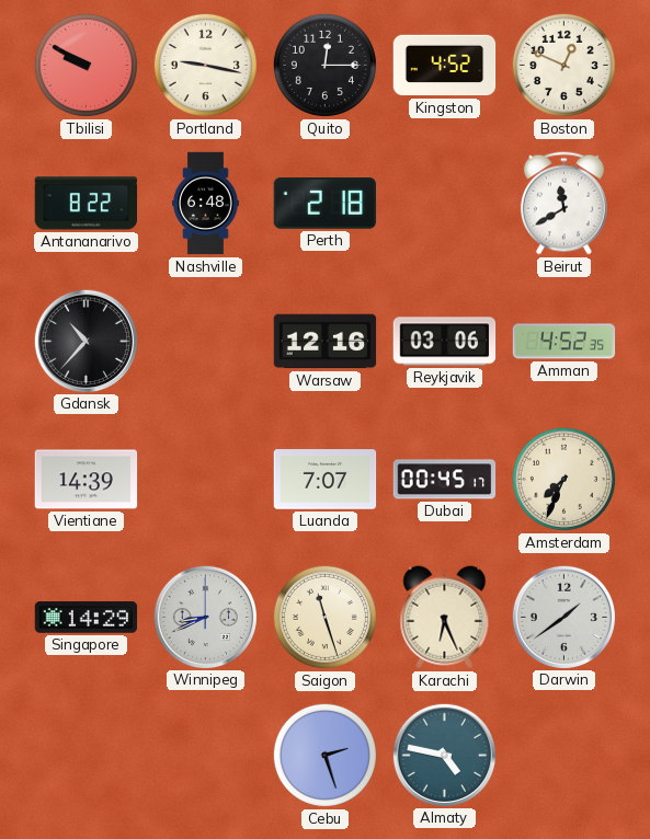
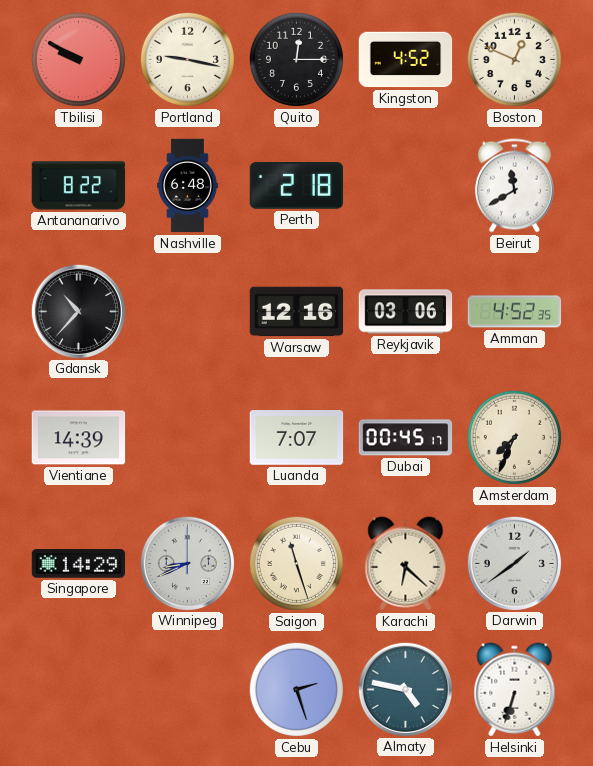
Karachi: 6:26 -> 6:22
Helsinki: none -> 6:33
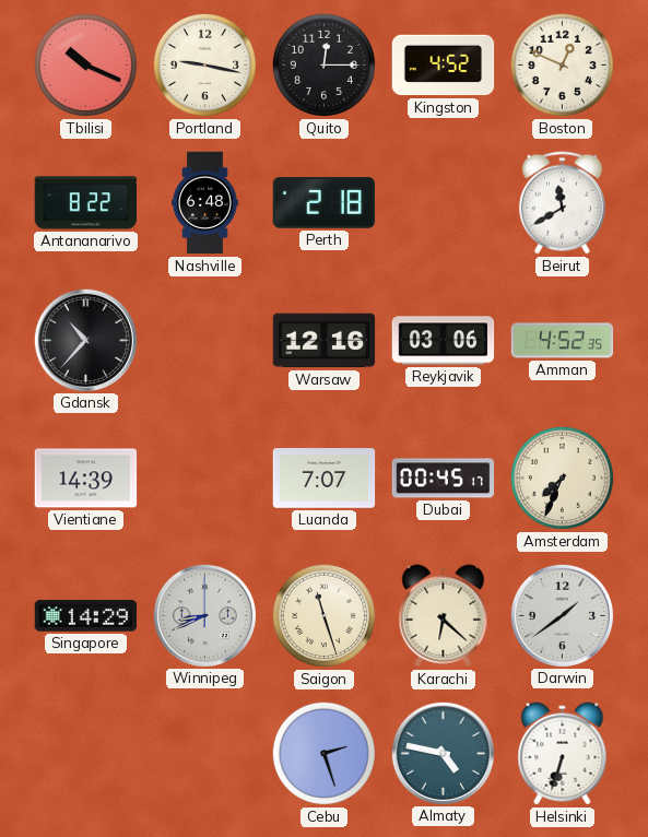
Tbilisi: 9:50 -> 10:19
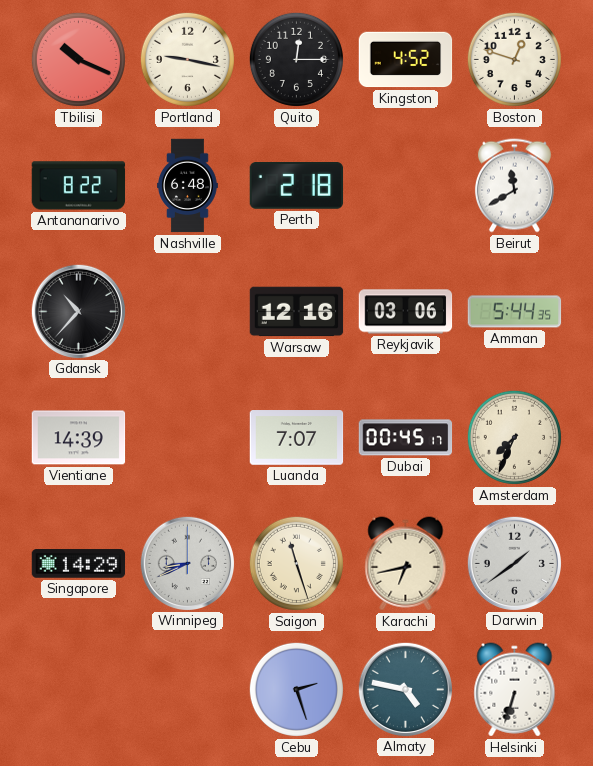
Boston: 12:49 -> 12:48
Amman: 4:52 -> 5:44
Karachi: 6:22 -> 6:43
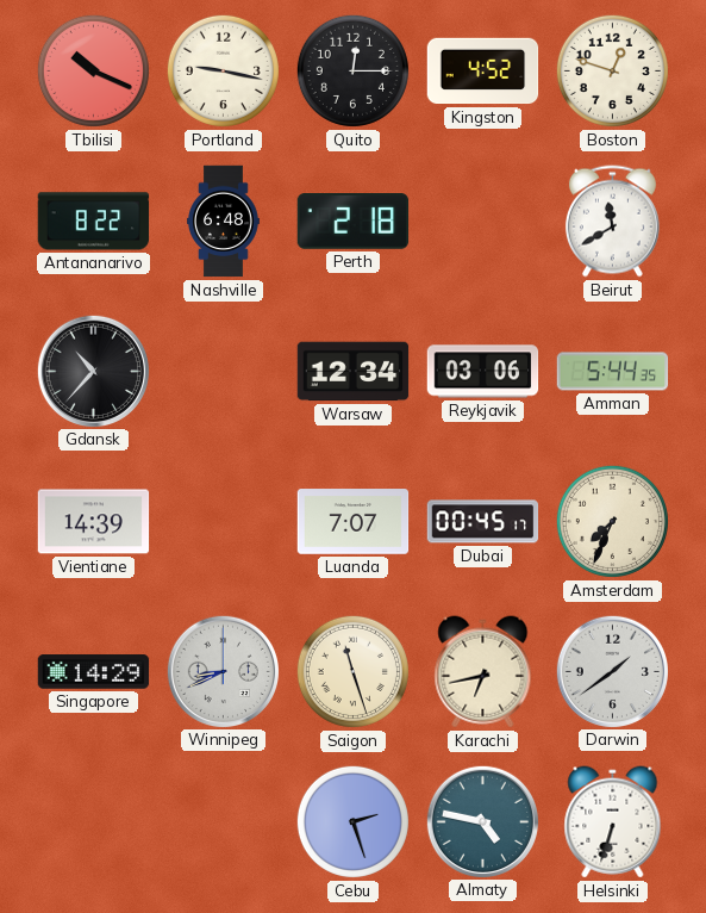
Warsaw: 12:16 -> 12:34
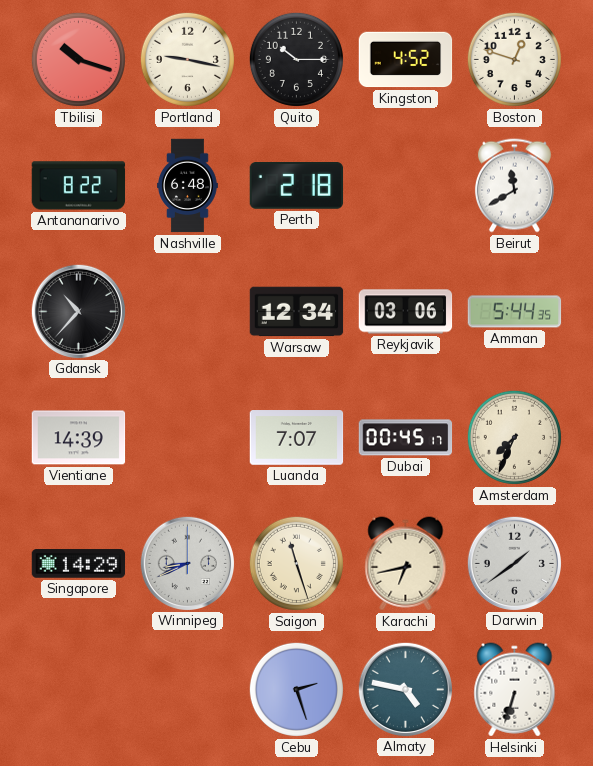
Tbilisi: 10:19 -> 10:18
Quito: 12:15 -> 10:15
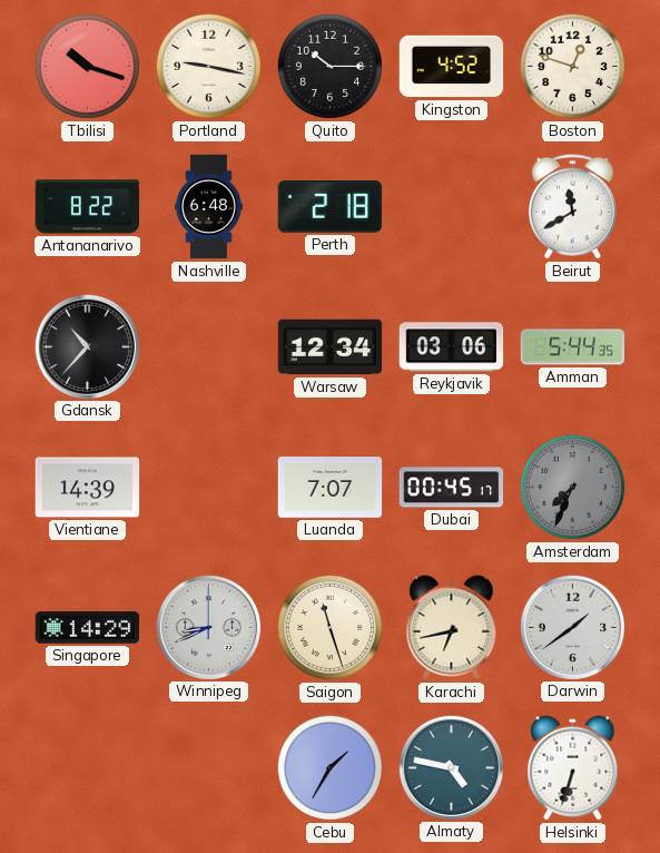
Amsterdam dial: cream -> grey
Cebu: 2:27 -> 1:35
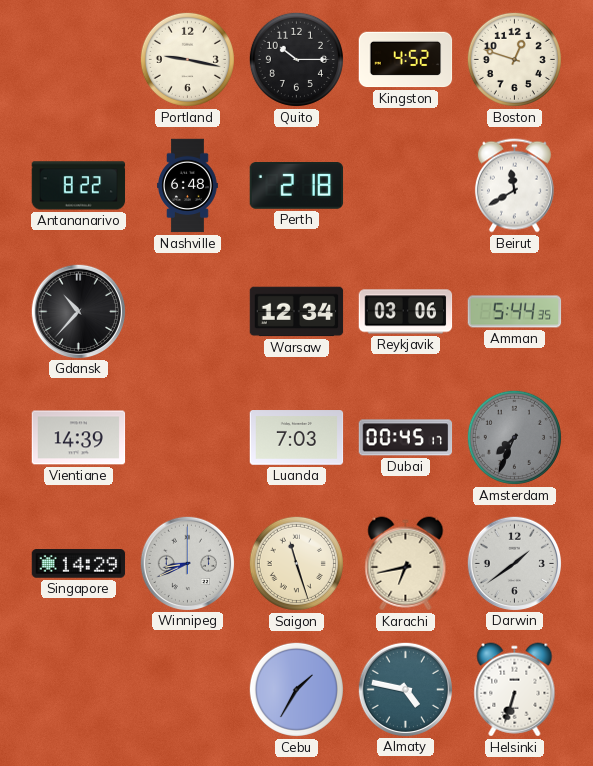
Tbilisi: 10:18 -> none
Luanda: 7:07 -> 7:03
